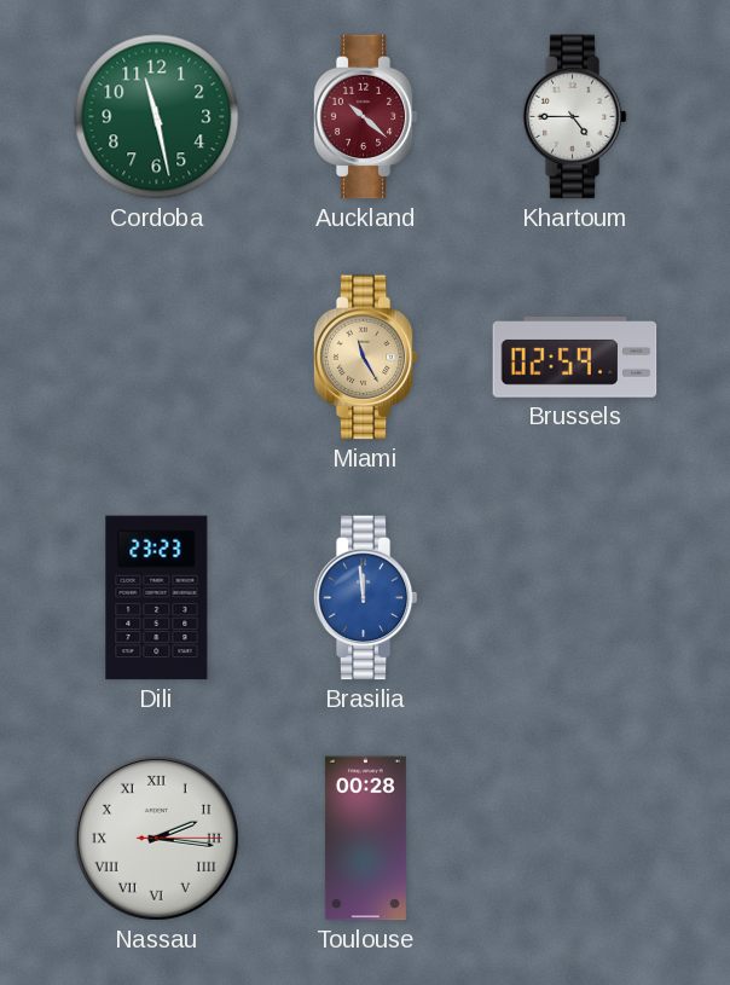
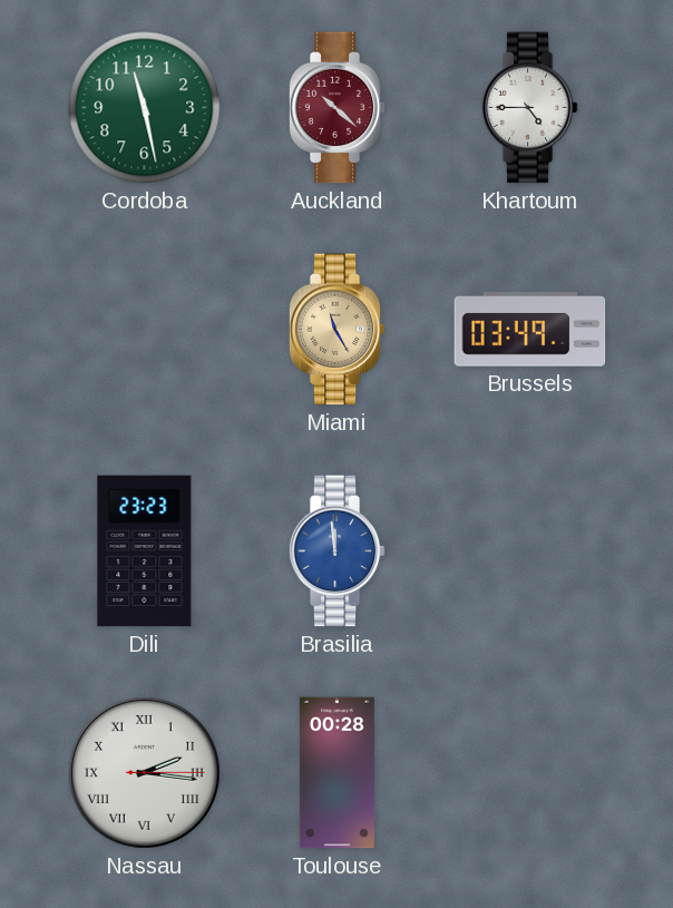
Brussels: 02:59 -> 03:49
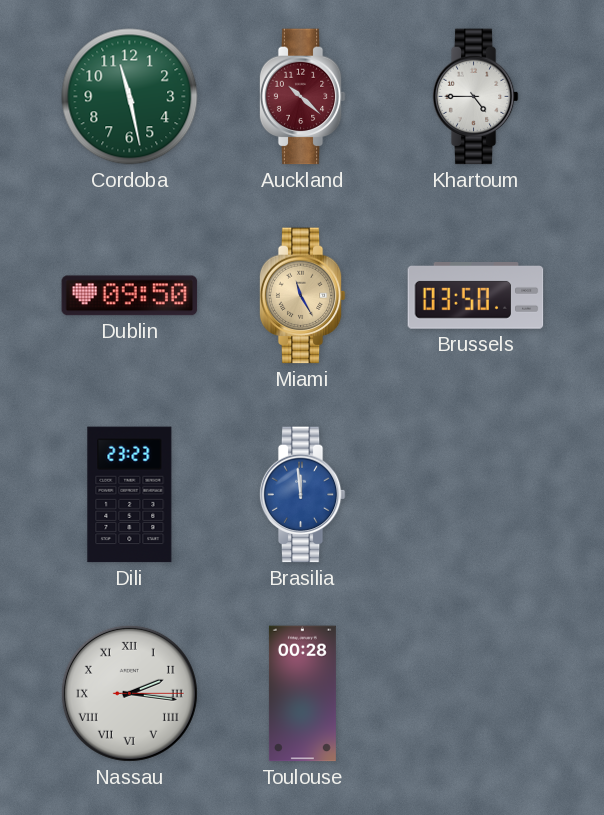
Dublin: none -> 09:50
Brussels: 03:49 -> 03:50
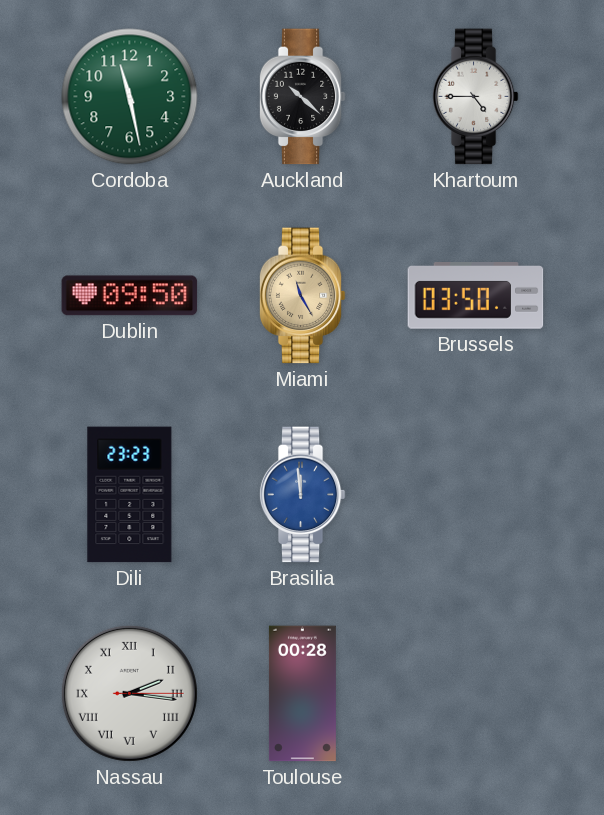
Auckland dial: burgundy -> black
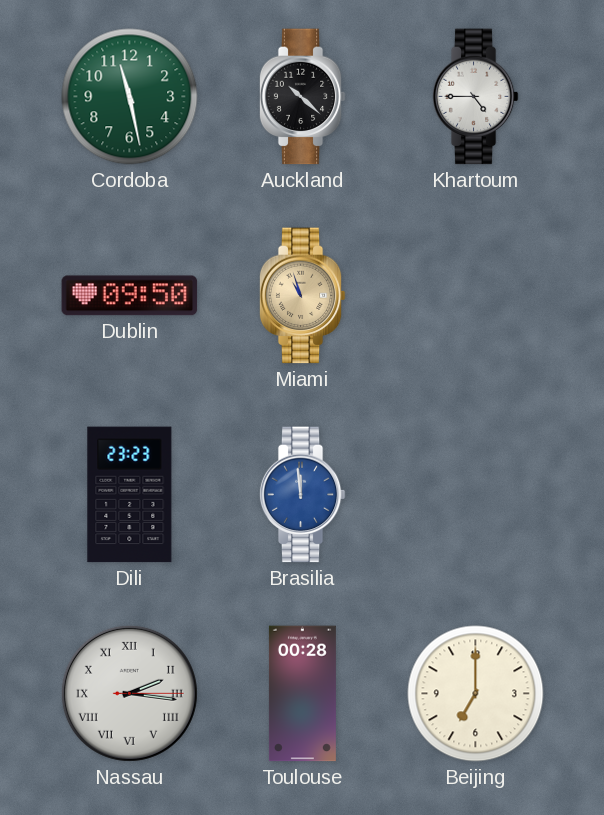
Miami: 11:25 -> 10:57
Brussels: 03:50 -> none
Beijing: none -> 7:00
